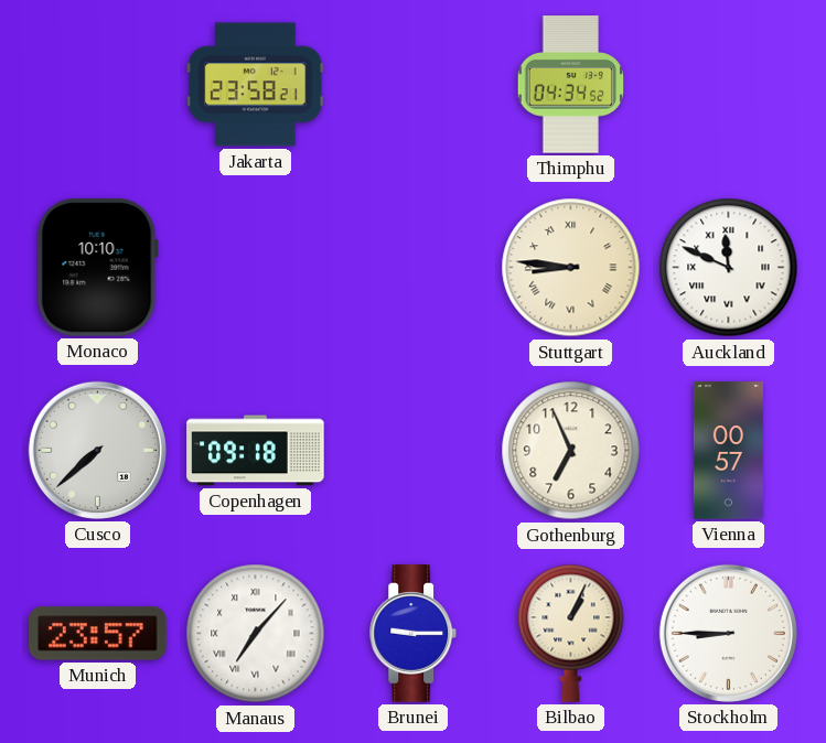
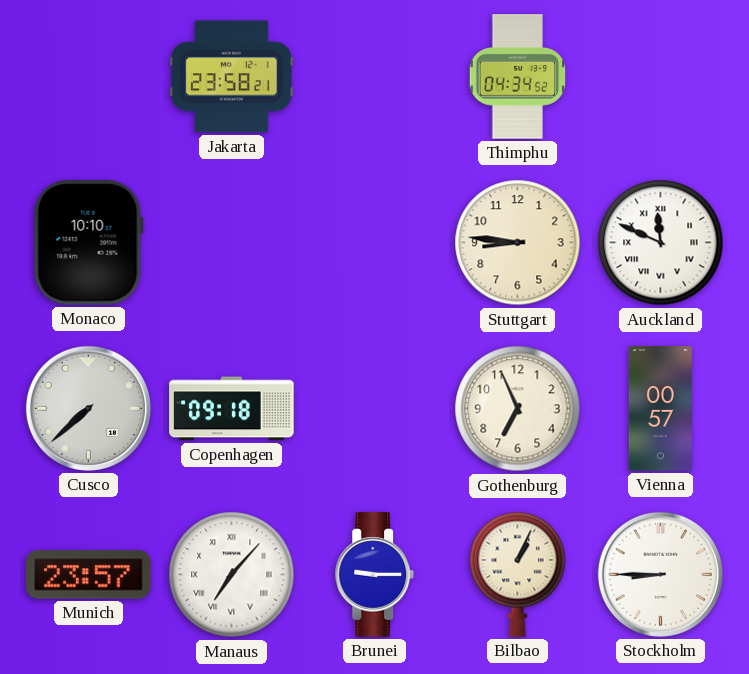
Stuttgart numerals: Roman -> Arabic
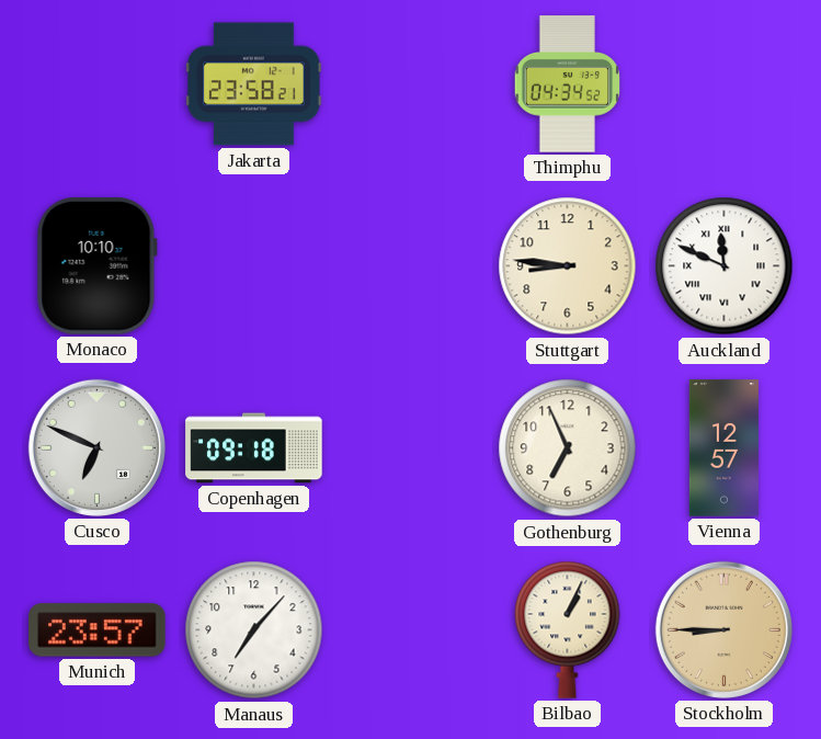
Cusco: 7:38 -> 6:49
Vienna: 00:57 -> 12:57
Manaus numerals: Roman -> Arabic
Brunei: 9:15 -> none
Stockholm dial: white -> champagne
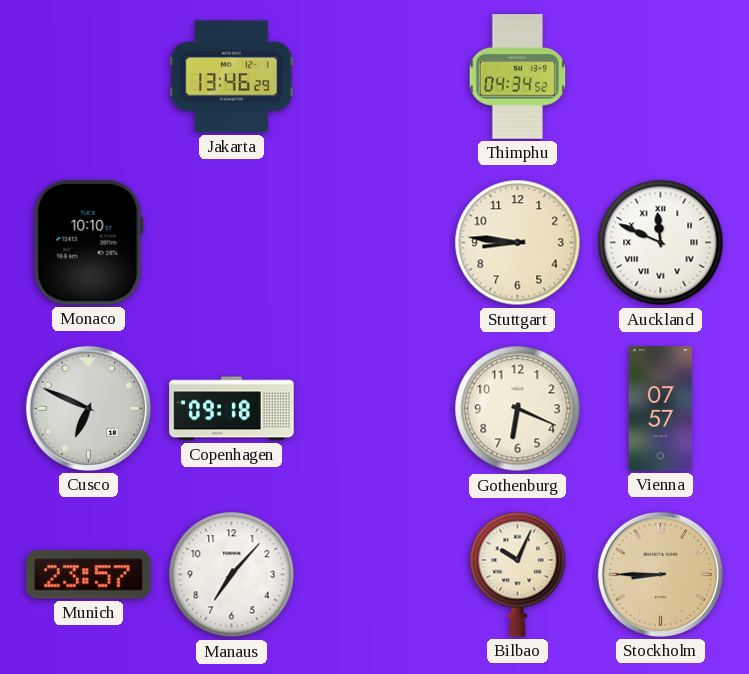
Jakarta: 23:58 -> 13:46
Gothenburg: 6:56 -> 6:19
Vienna: 12:57 -> 07:57
Bilbao: 1:04 -> 10:04
